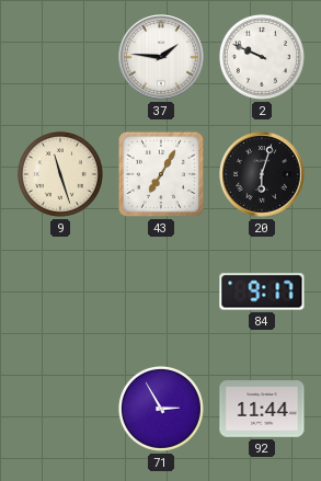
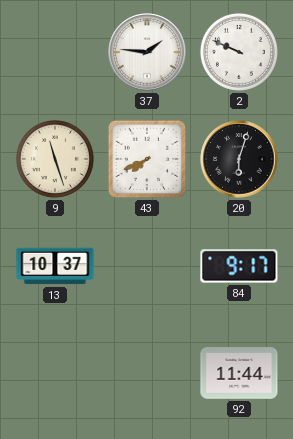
43: 7:05 -> 7:41
13: none -> 10:37
71: 2:55 -> none
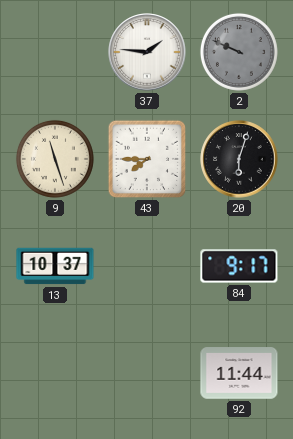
2 dial: white -> grey
43: 7:41 -> 7:45
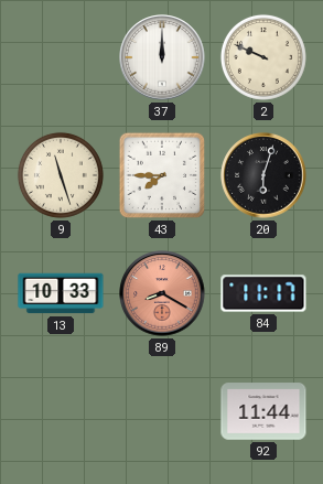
37: 1:46 -> 12:00
2 dial: grey -> cream
13: 10:37 -> 10:33
89: none -> 8:20
84: 9:17 -> 11:17
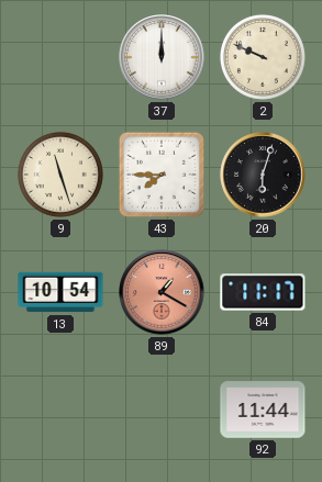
13: 10:33 -> 10:54
89: 8:20 -> 1:20
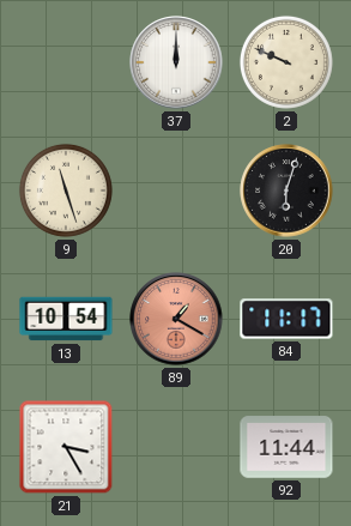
43: 7:45 -> none
21: none -> 3:25
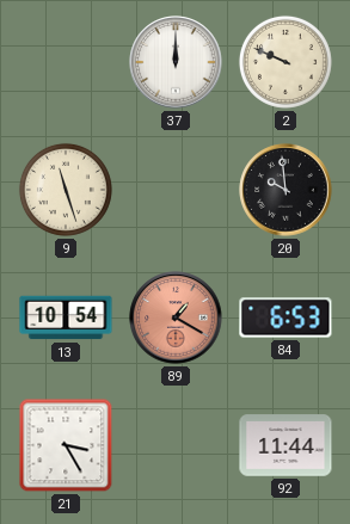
20: 6:03 -> 9:59
84: 11:17 -> 6:53
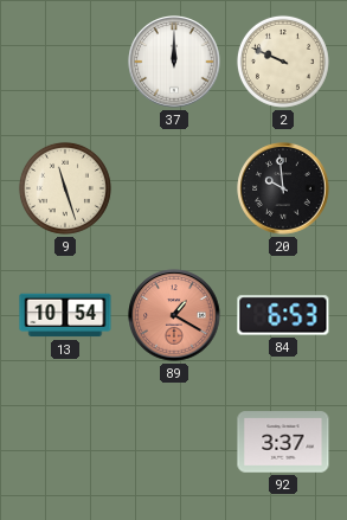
21: 3:25 -> none
92: 11:44 -> 3:37
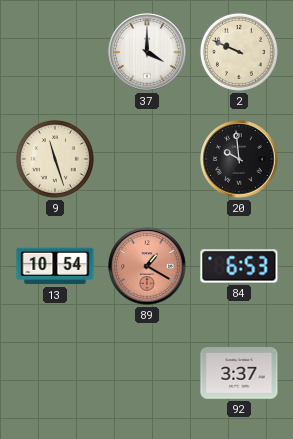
37: 12:00 -> 4:00
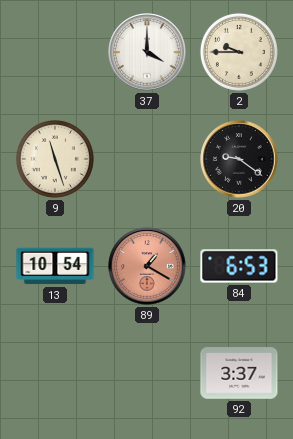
2: 9:49 -> 9:45
20: 9:59 -> 9:21
